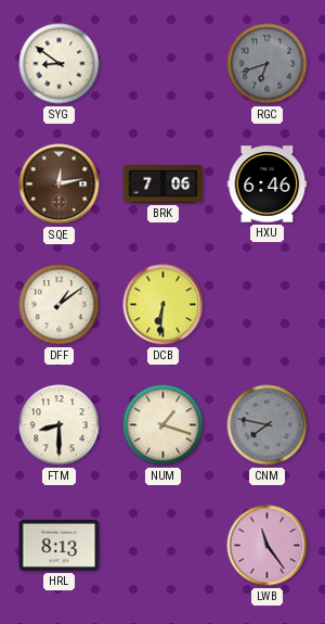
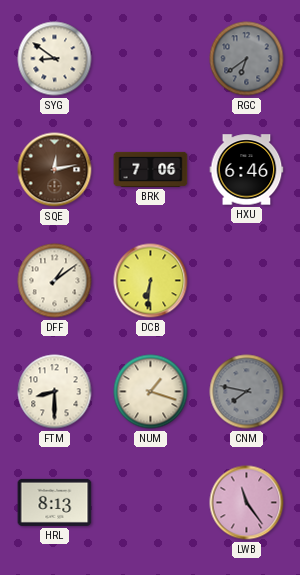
RGC: 6:42 -> 6:39
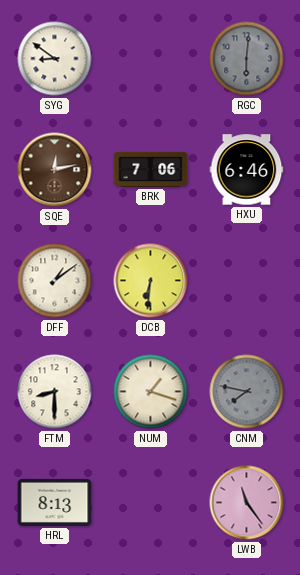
RGC: 6:39 -> 6:01
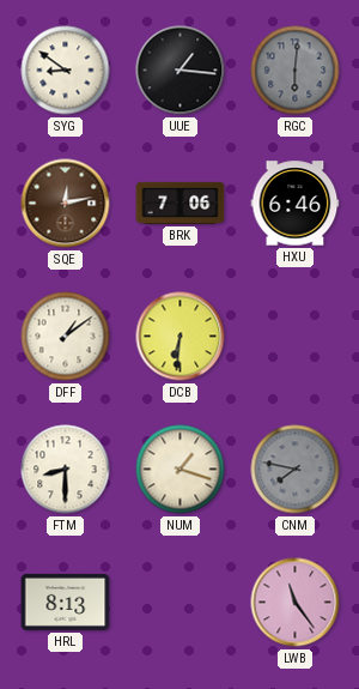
UUE: none -> 1:16
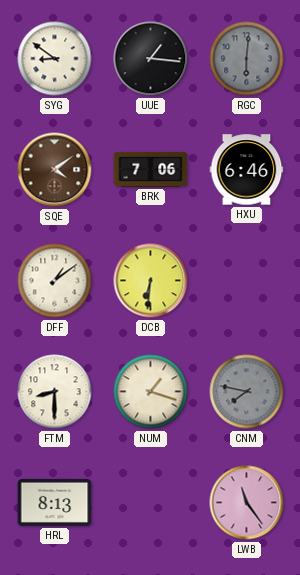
SQE: 12:13 -> 4:09
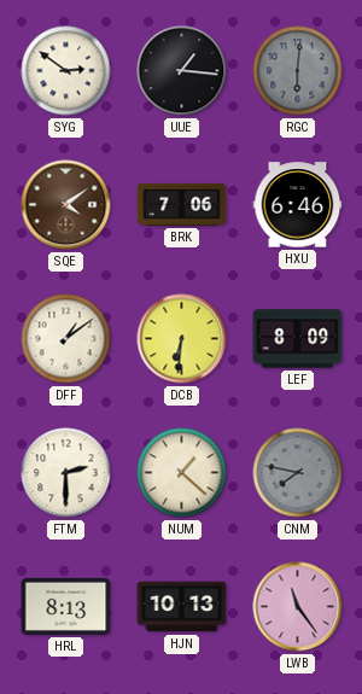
SYG: 8:51 -> 2:51
LEF: none -> 8:09
FTM: 8:30 -> 2:30
NUM: 1:18 -> 1:22
HJN: none -> 10:13
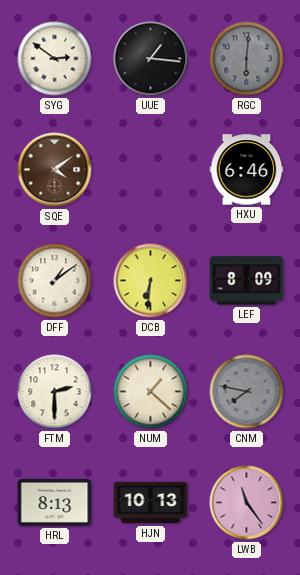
BRK: 7:06 -> none
